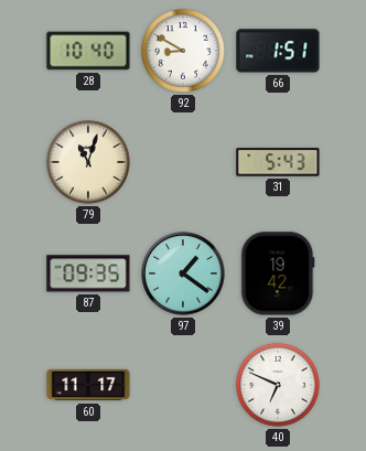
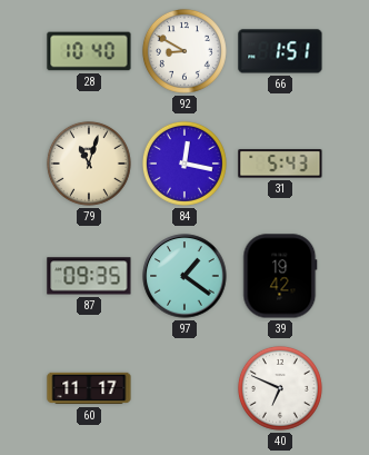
84: none -> 12:17
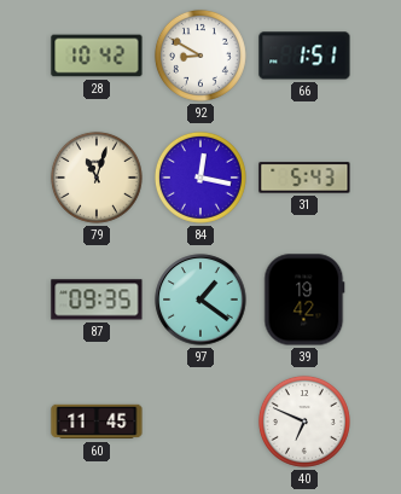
28: 10:40 -> 10:42
60: 11:17 -> 11:45
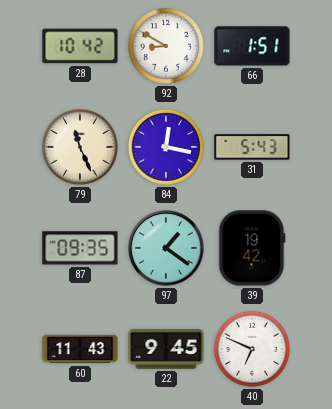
79: 11:03 -> 11:26
60: 11:45 -> 11:43
22: none -> 9:45
